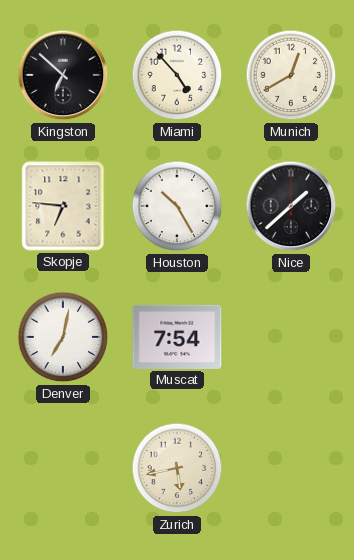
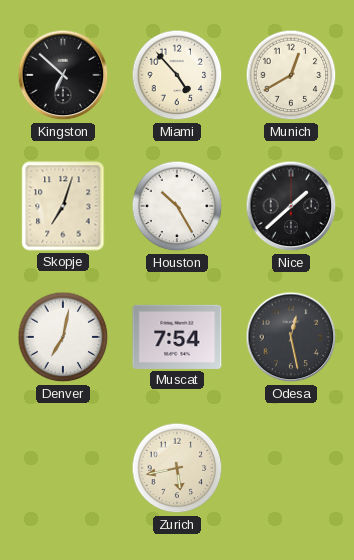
Skopje: 6:46 -> 7:03
Odesa: none -> 12:28
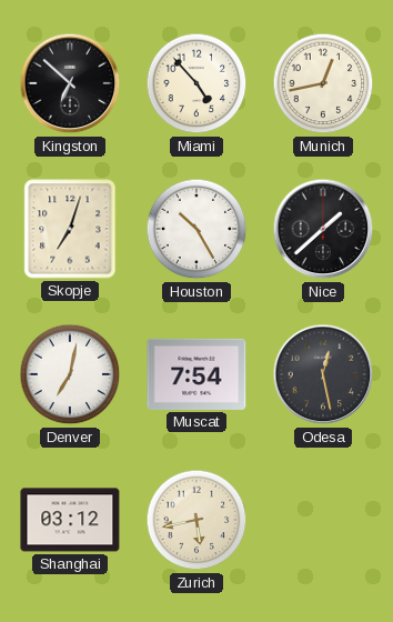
Munich: 12:40 -> 12:43
Shanghai: none -> 03:12
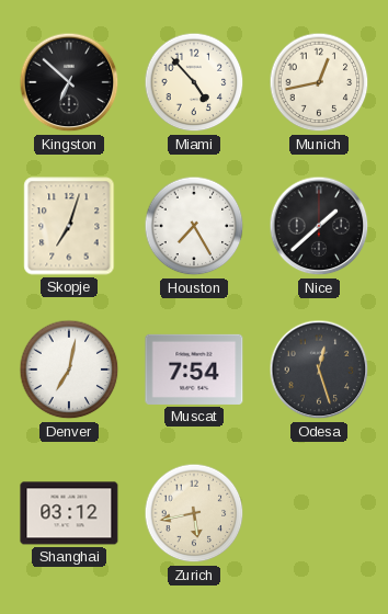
Houston: 10:25 -> 7:25
Odesa: 12:28 -> 12:27
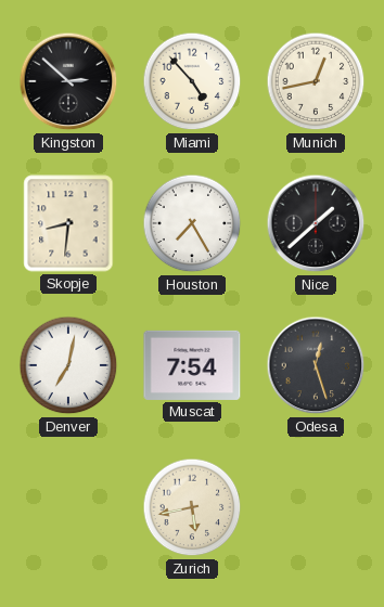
Kingston: 6:52 -> 2:52
Skopje: 7:03 -> 8:31
Shanghai: 03:12 -> none
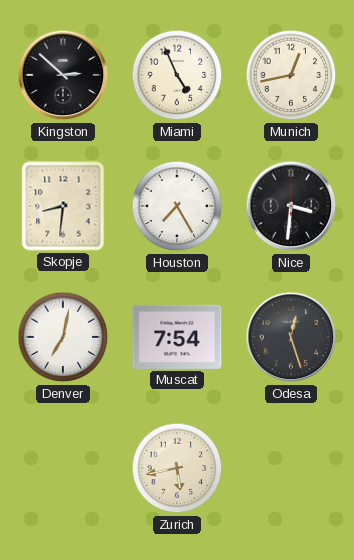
Miami: 4:53 -> 4:56
Nice: 1:38 -> 3:31
